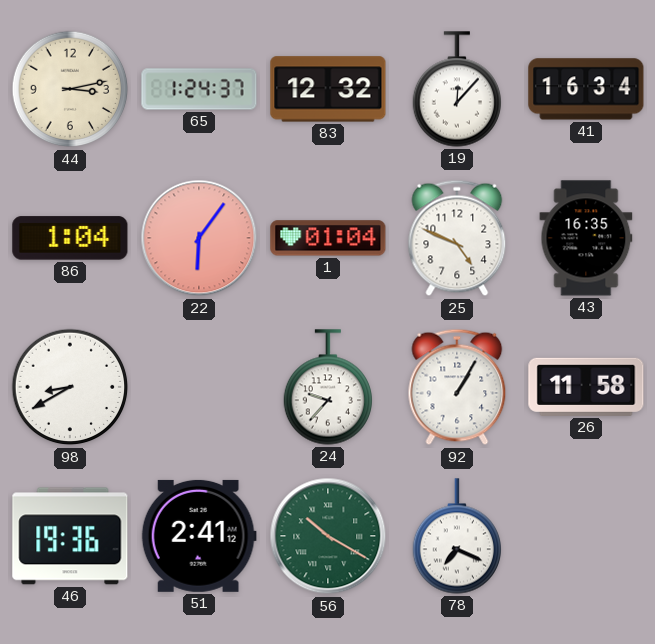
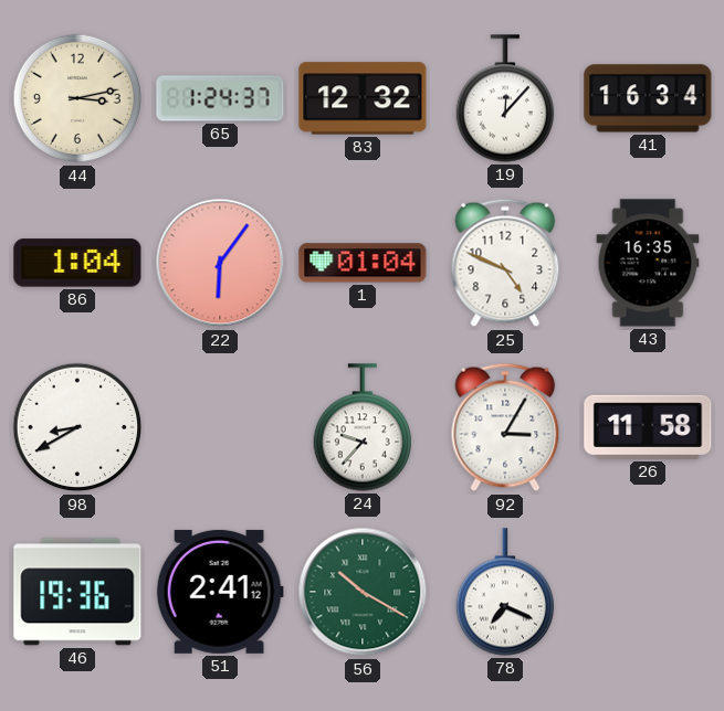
92: 1:05 -> 3:05
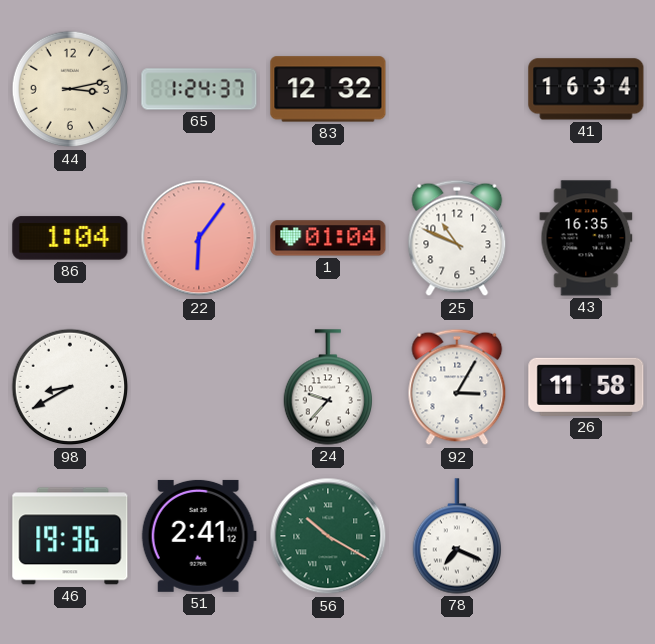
19: 12:07 -> none
25: 4:49 -> 10:49
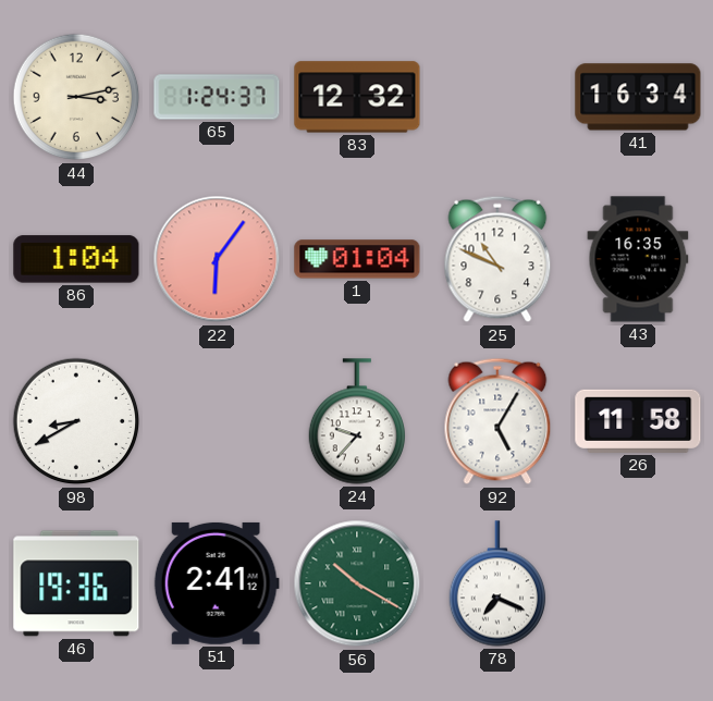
92: 3:05 -> 5:05
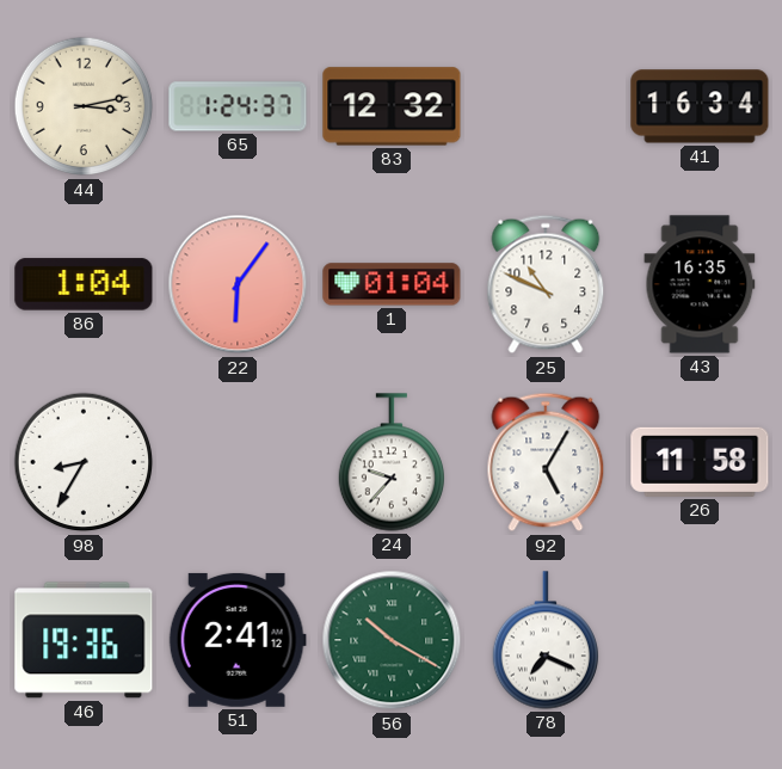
98: 8:40 -> 8:35
